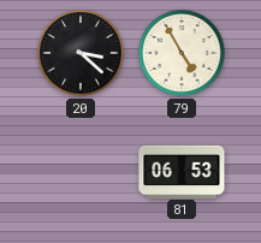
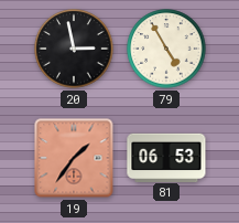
20: 3:22 -> 2:58
19: none -> 1:36
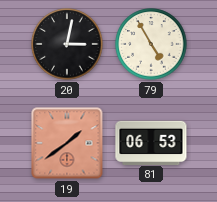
20: 2:58 -> 3:02
19: 1:36 -> 1:39
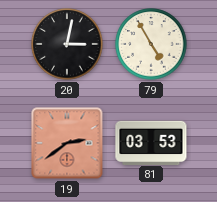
19: 1:39 -> 2:39
81: 06:53 -> 03:53
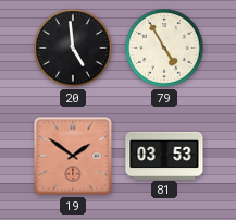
20: 3:02 -> 4:59
19: 2:39 -> 1:51
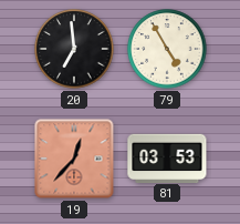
20: 4:59 -> 6:59
19: 1:51 -> 12:37
